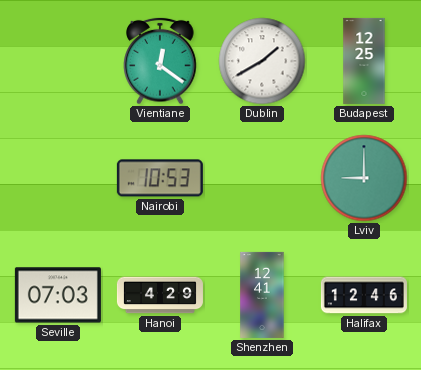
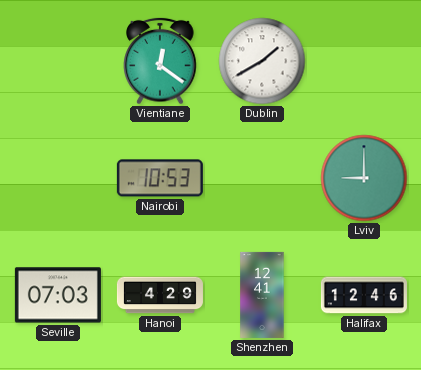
Budapest: 12:25 -> none
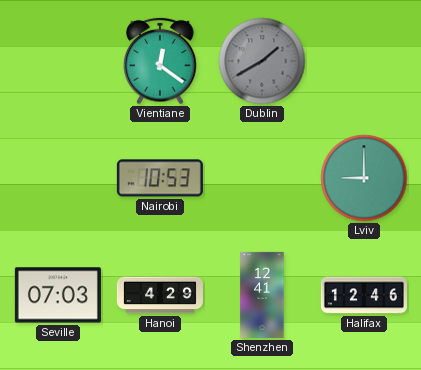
Dublin dial: white -> grey
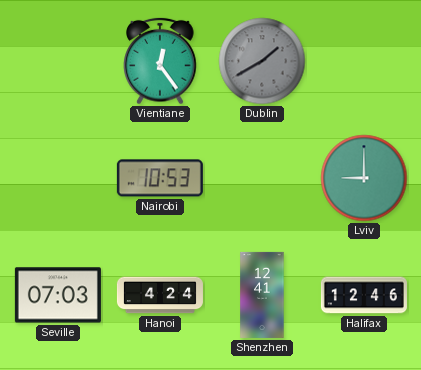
Vientiane: 12:21 -> 12:24
Hanoi: 4:29 -> 4:24
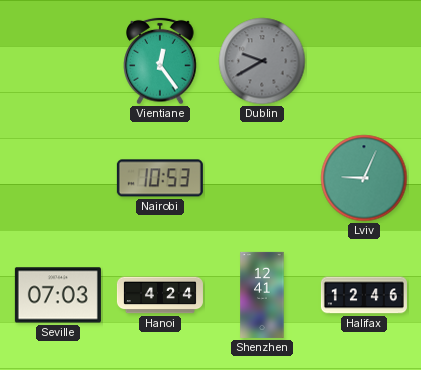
Dublin: 1:40 -> 9:40
Lviv: 9:00 -> 9:04
